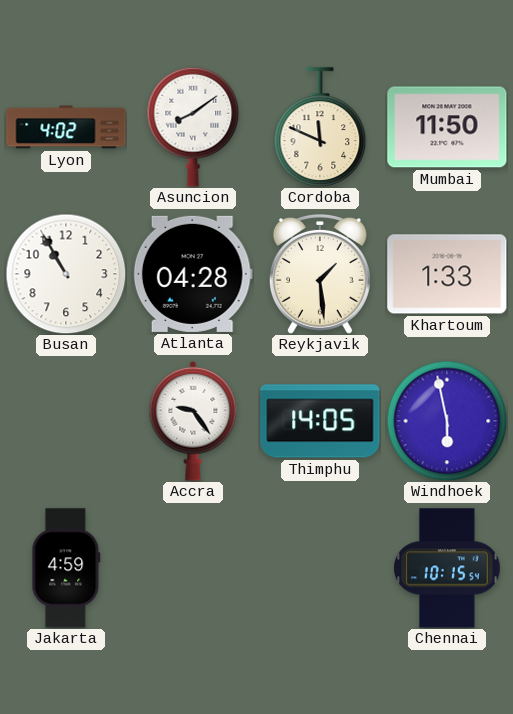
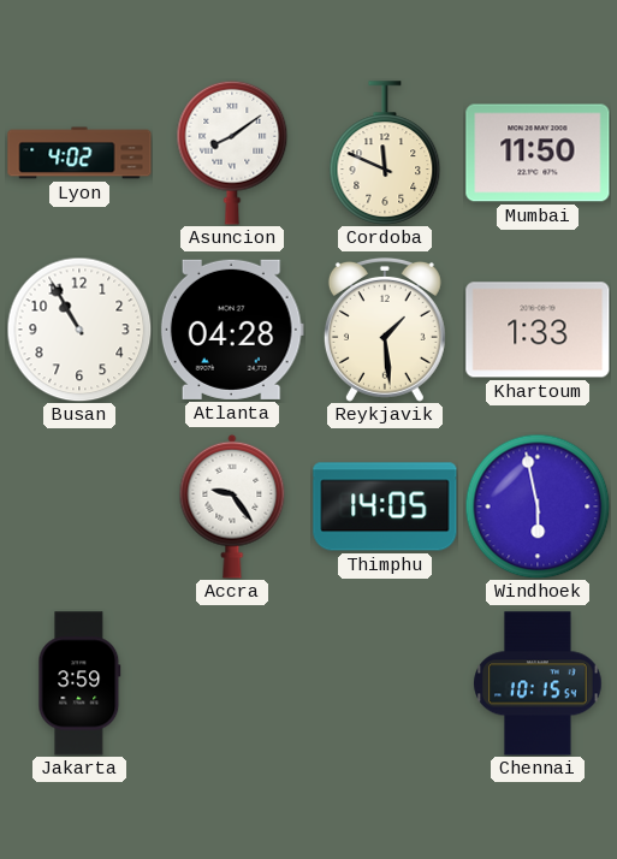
Jakarta: 4:59 -> 3:59
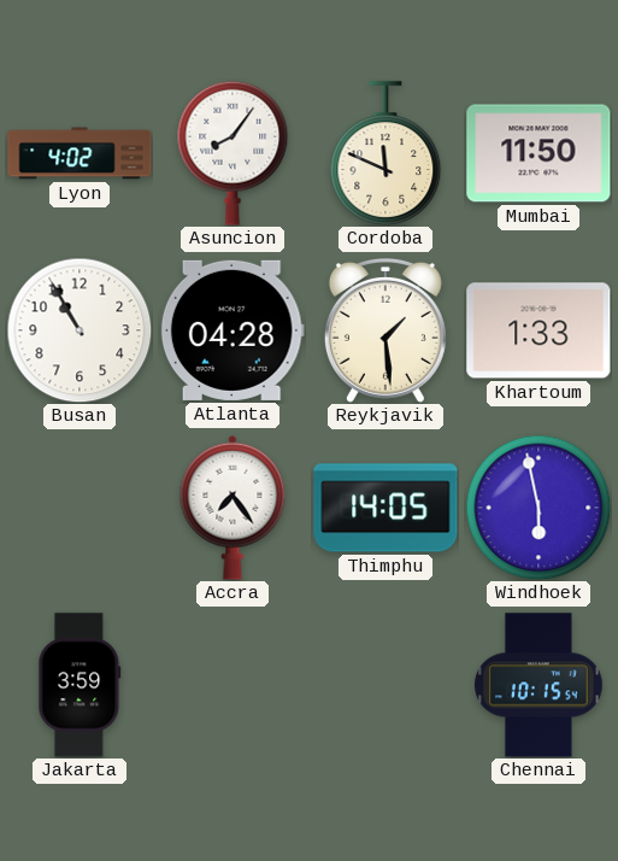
Asuncion: 8:09 -> 8:06
Accra: 9:24 -> 7:24
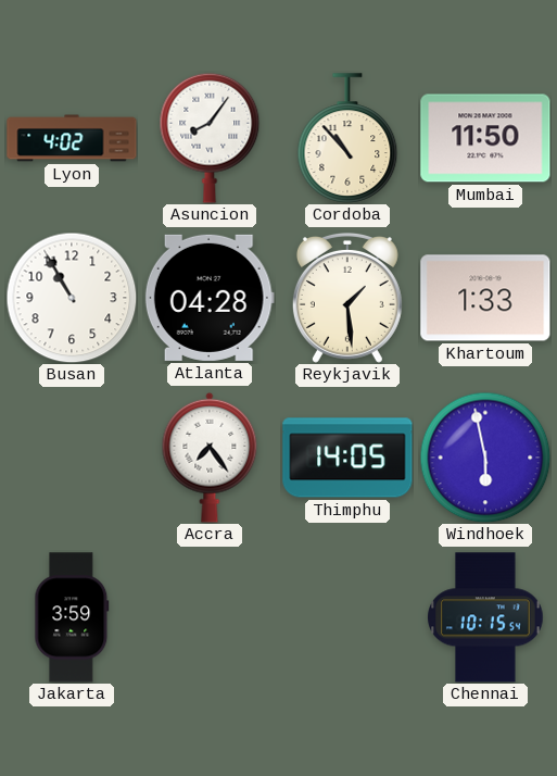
Cordoba: 11:49 -> 10:53
